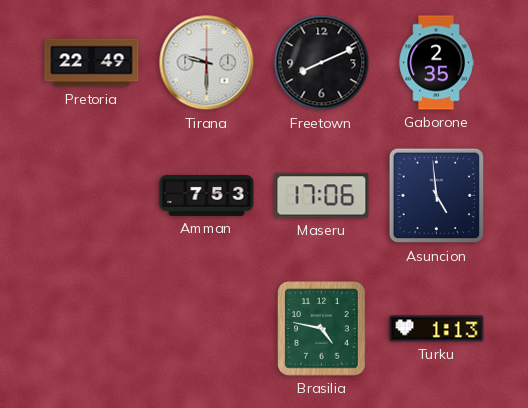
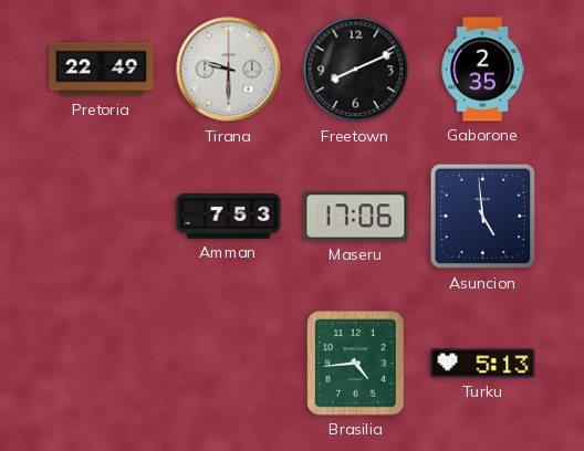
Brasilia: 4:47 -> 4:44
Turku: 1:13 -> 5:13
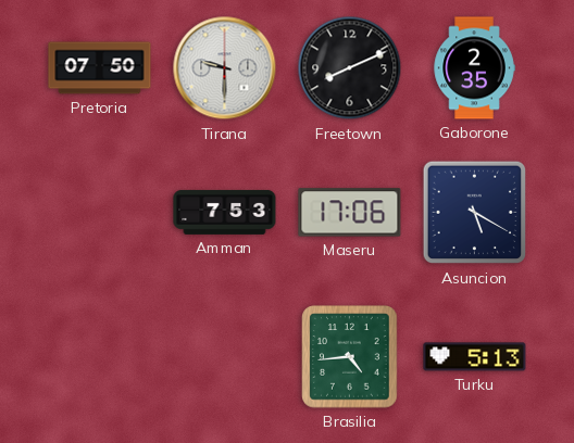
Pretoria: 22:49 -> 07:50
Asuncion: 4:59 -> 5:20
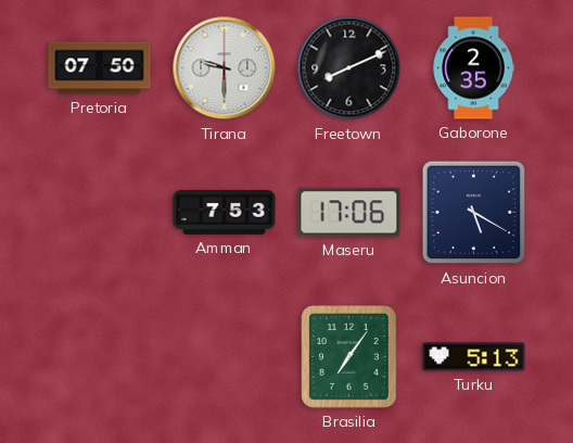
Brasilia: 4:44 -> 7:06
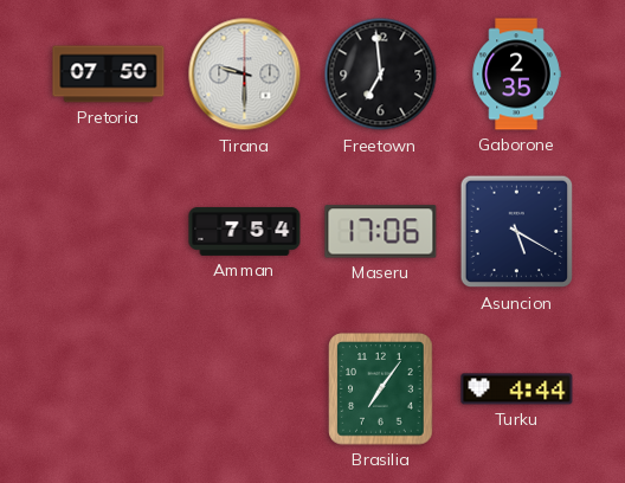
Freetown: 8:11 -> 6:59
Amman: 7:53 -> 7:54
Turku: 5:13 -> 4:44
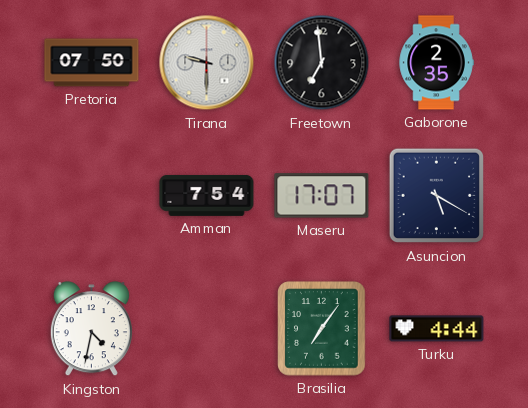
Maseru: 17:06 -> 17:07
Kingston: none -> 4:32
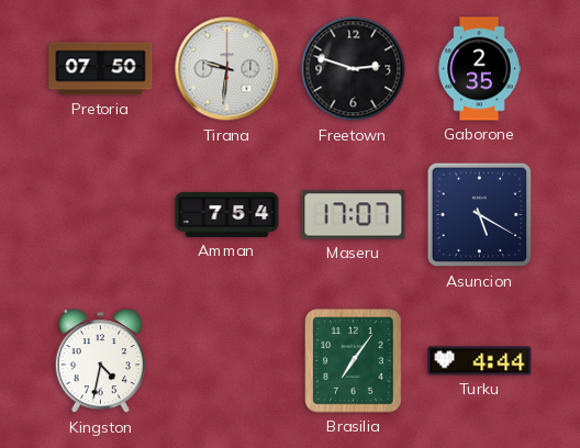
Tirana: 9:30 -> 9:31
Freetown: 6:59 -> 2:48
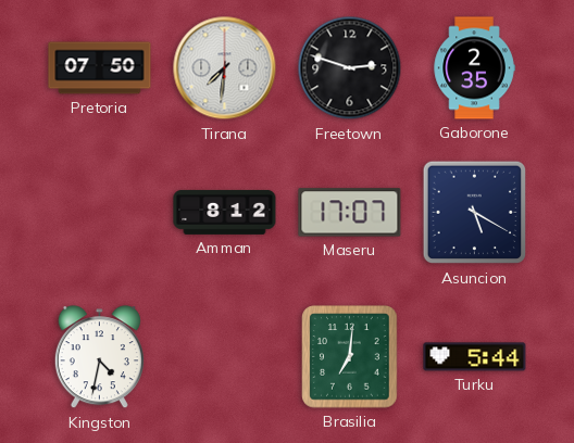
Tirana: 9:31 -> 7:31
Amman: 7:54 -> 8:12
Brasilia: 7:06 -> 7:01
Turku: 4:44 -> 5:44
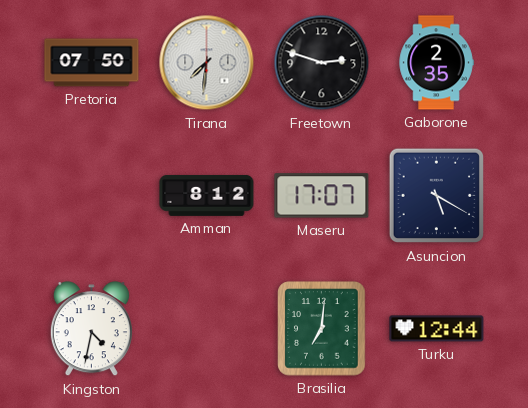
Turku: 5:44 -> 12:44
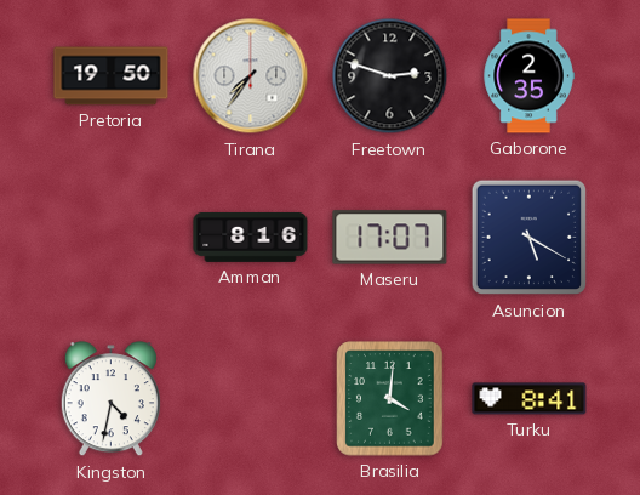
Pretoria: 07:50 -> 19:50
Tirana: 7:31 -> 7:36
Amman: 8:12 -> 8:16
Brasilia: 7:01 -> 4:01
Turku: 12:44 -> 8:41
